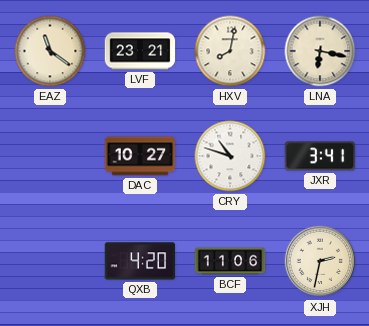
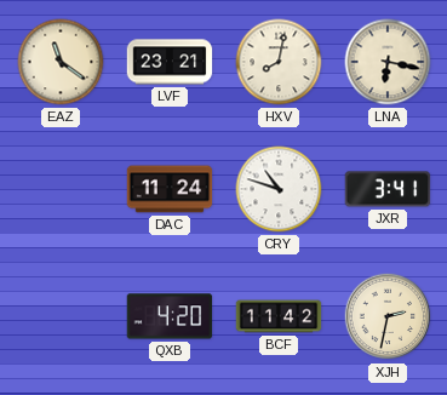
DAC: 10:27 -> 11:24
BCF: 11:06 -> 11:42
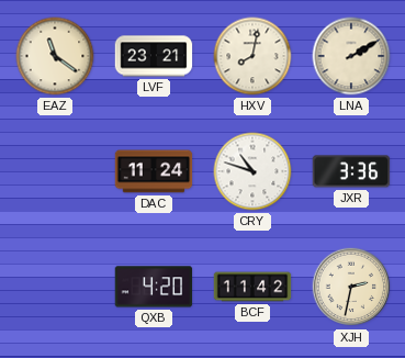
LNA: 6:17 -> 2:10
JXR: 3:41 -> 3:36
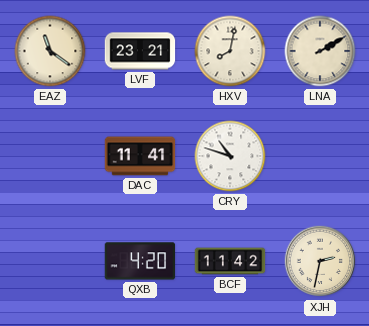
DAC: 11:24 -> 11:41
JXR: 3:36 -> none
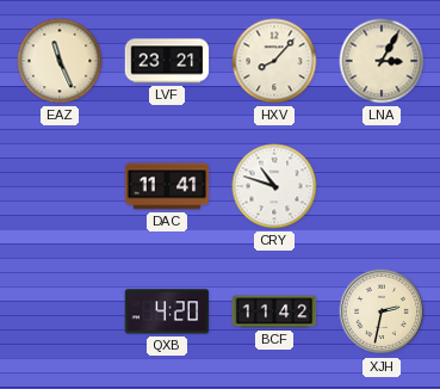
EAZ: 11:21 -> 11:26
HXV: 8:02 -> 8:07
LNA: 2:10 -> 3:05
